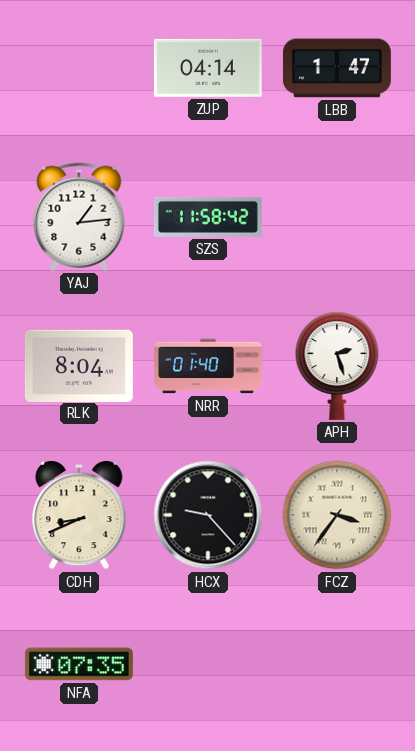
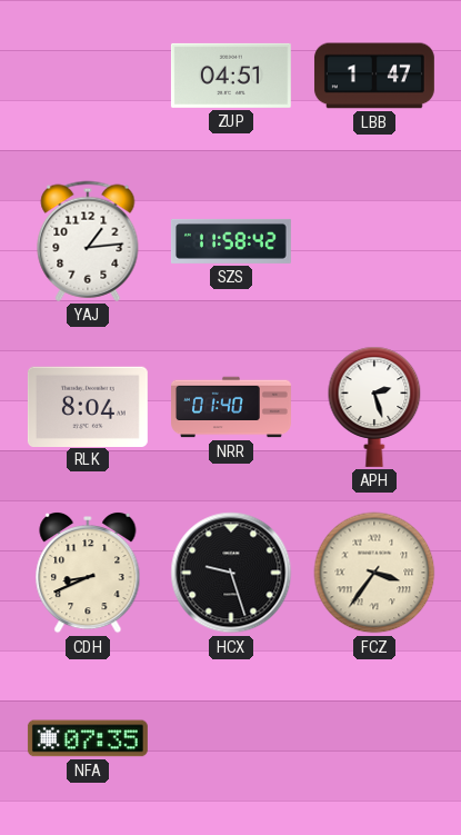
ZUP: 04:14 -> 04:51
HCX: 9:23 -> 9:27
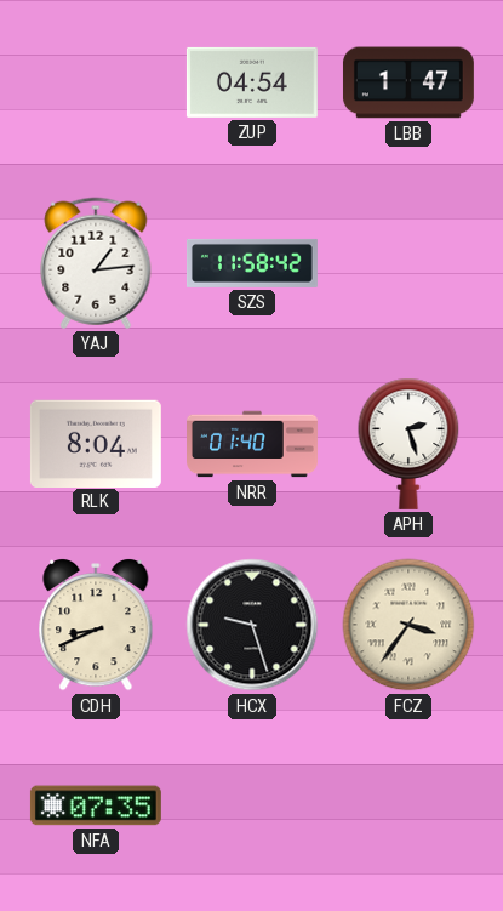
ZUP: 04:51 -> 04:54
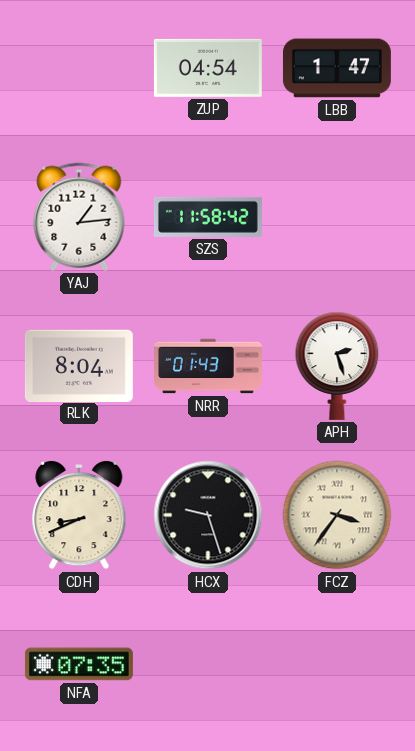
NRR: 01:40 -> 01:43
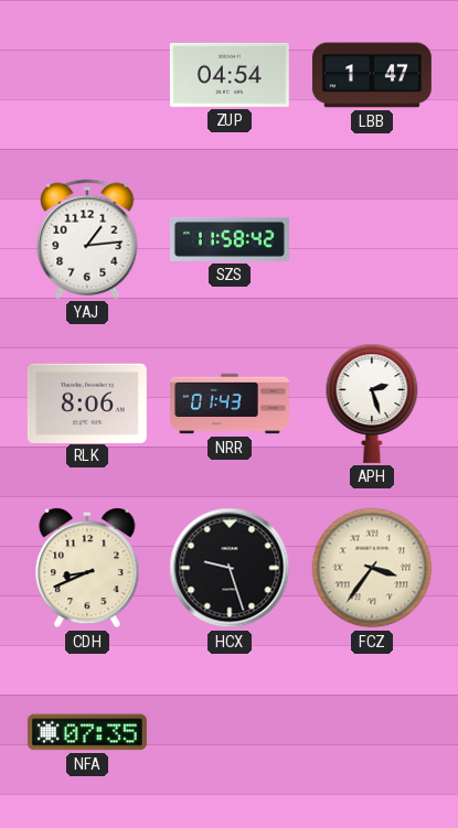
RLK: 8:04 -> 8:06
